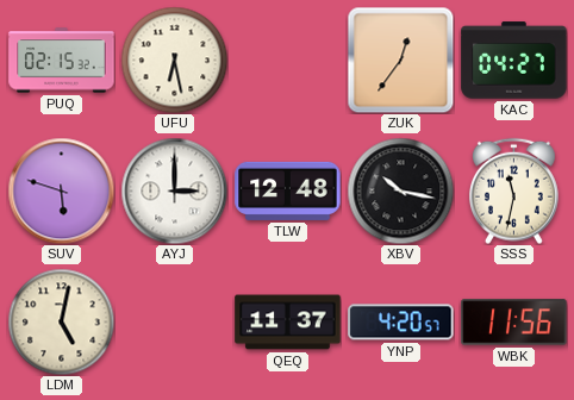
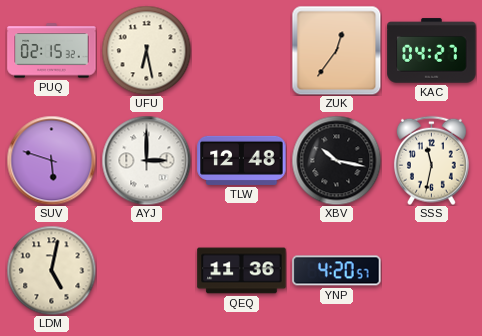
QEQ: 11:37 -> 11:36
WBK: 11:56 -> none
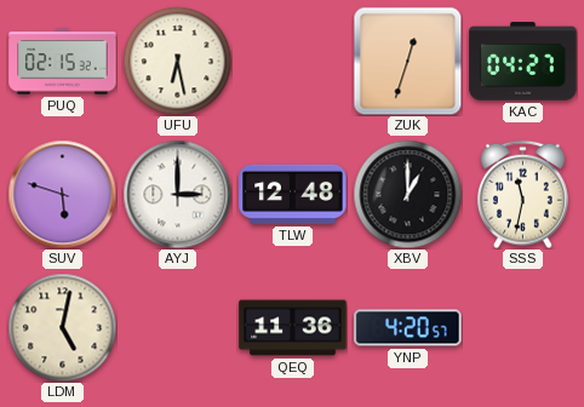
ZUK: 12:36 -> 12:33
XBV: 10:17 -> 1:00
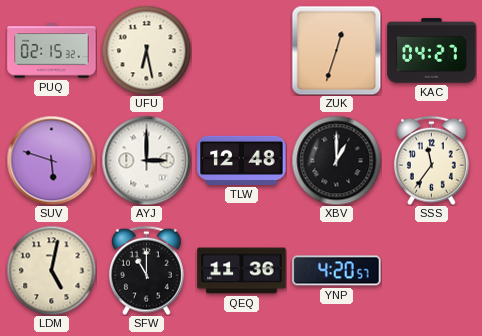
SSS: 11:32 -> 11:36
SFW: none -> 11:00
